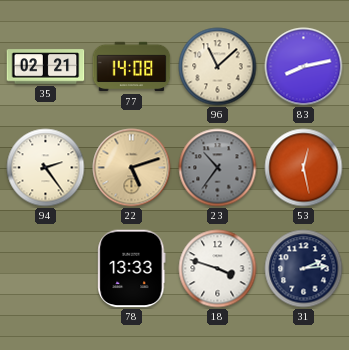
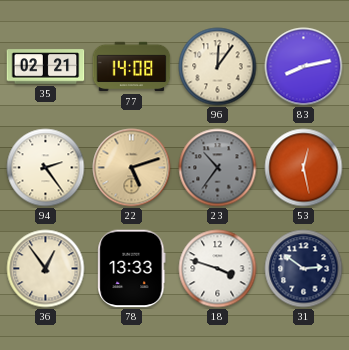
96: 11:08 -> 12:06
36: none -> 12:54
31: 2:14 -> 2:51
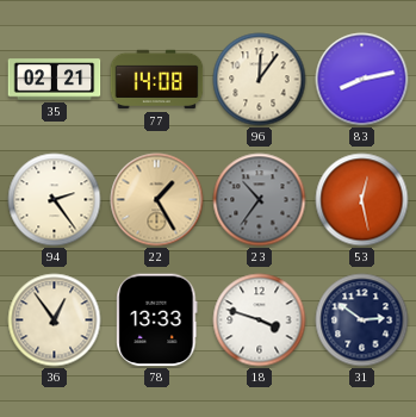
22: 5:12 -> 1:25
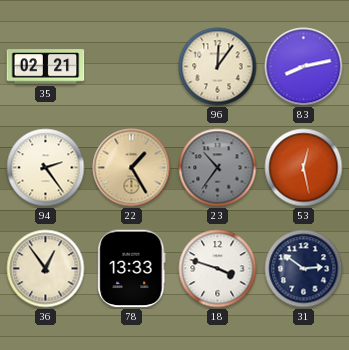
77: 14:08 -> none
